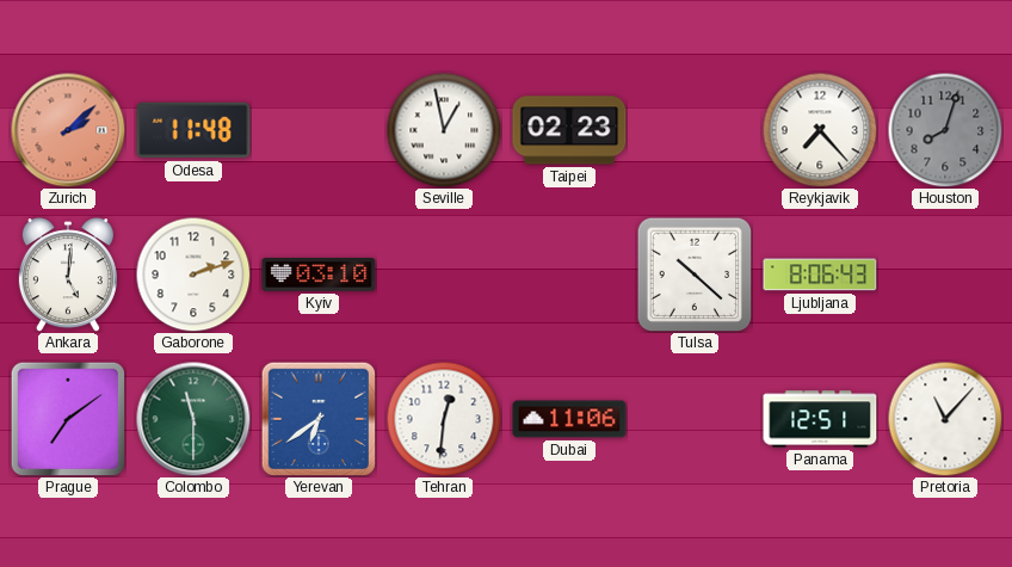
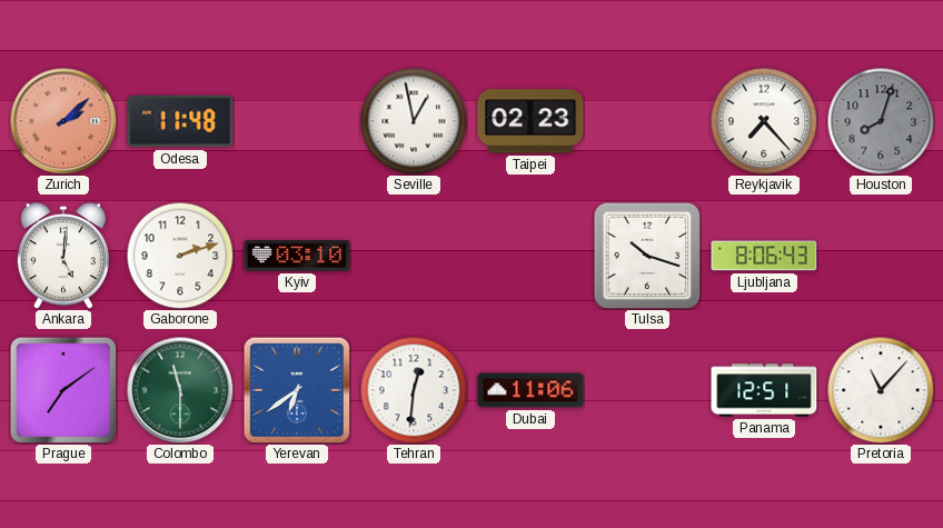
Tulsa: 10:22 -> 10:18
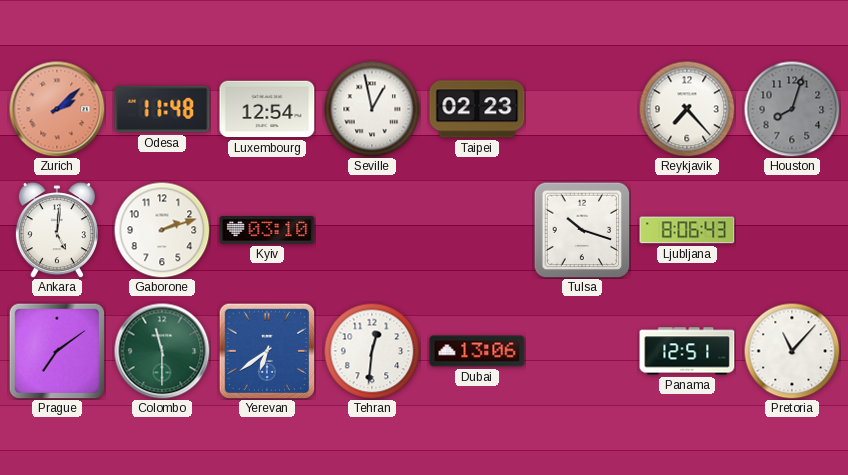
Luxembourg: none -> 12:54
Dubai: 11:06 -> 13:06
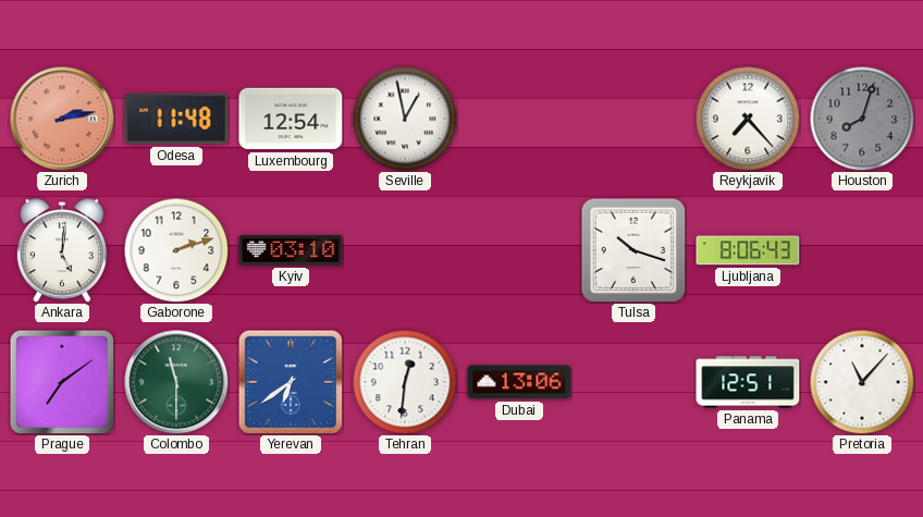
Zurich: 2:08 -> 2:13
Taipei: 02:23 -> none
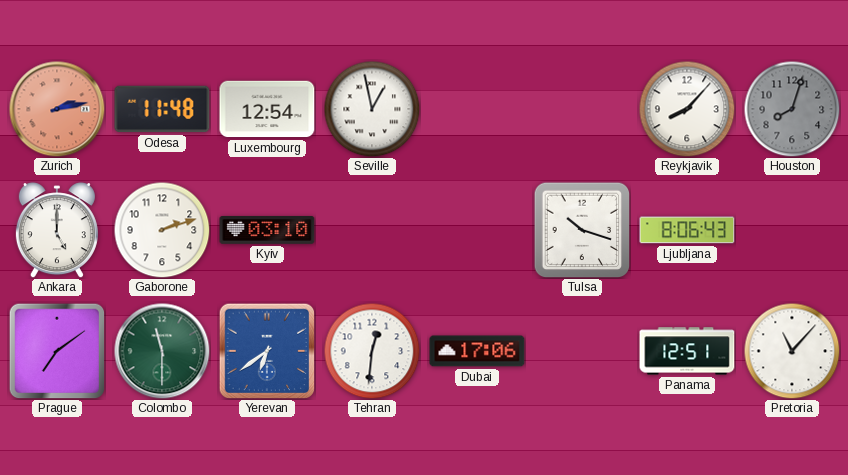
Reykjavik: 7:23 -> 8:07
Ankara: 5:01 -> 5:00
Dubai: 13:06 -> 17:06
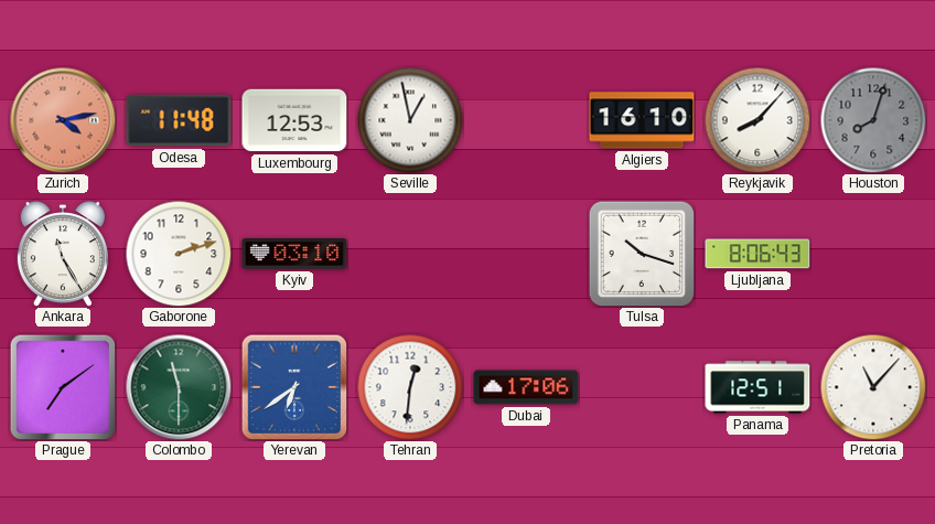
Zurich: 2:13 -> 4:13
Luxembourg: 12:54 -> 12:53
Algiers: none -> 16:10
Ankara: 5:00 -> 11:25
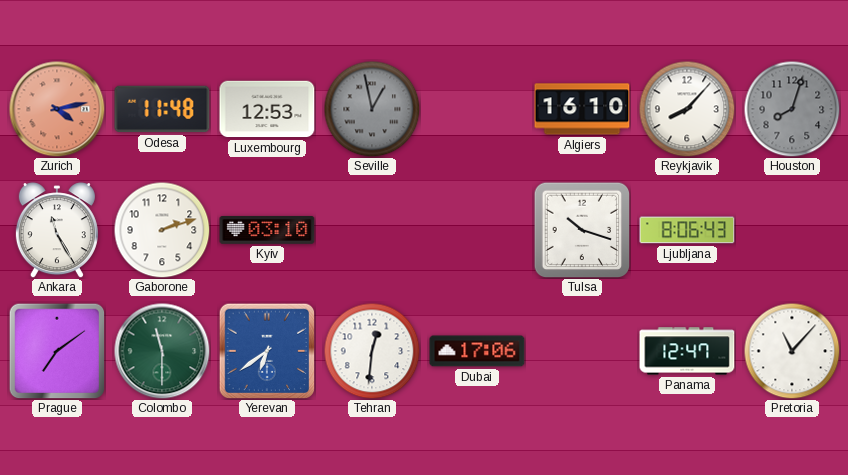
Seville dial: white -> grey
Panama: 12:51 -> 12:47
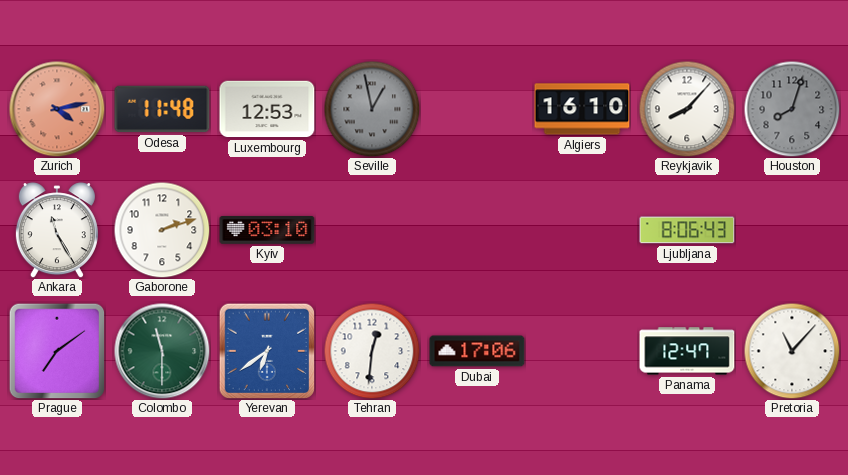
Tulsa: 10:18 -> none
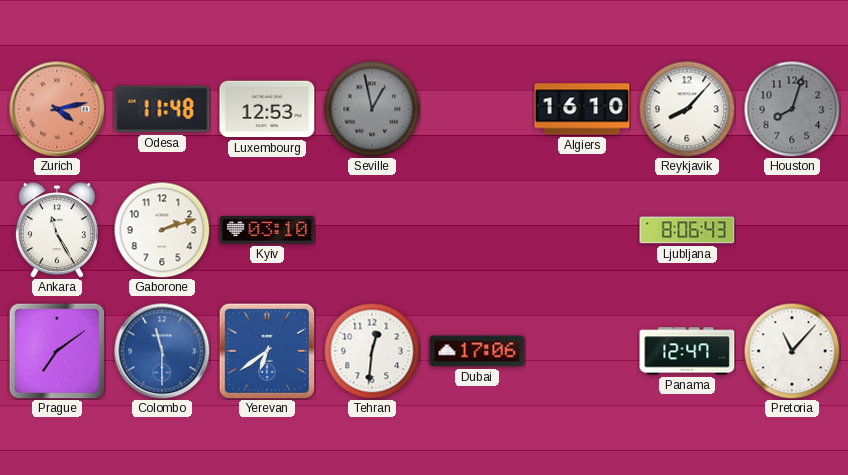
Colombo dial: green -> blue
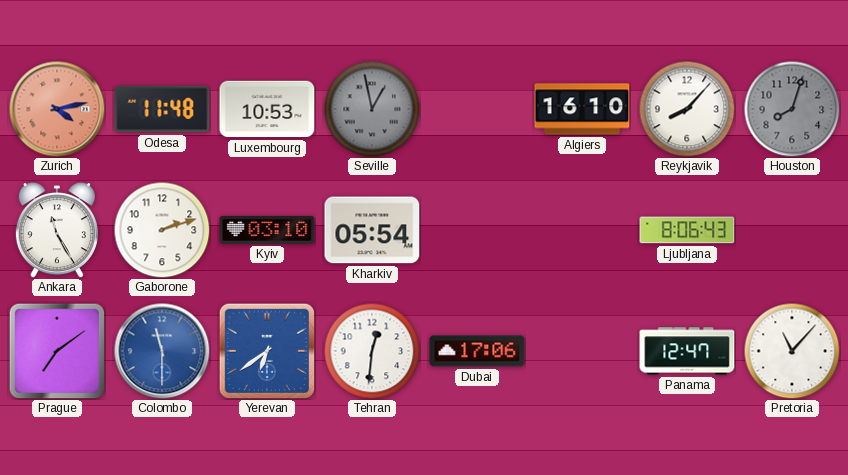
Luxembourg: 12:53 -> 10:53
Kharkiv: none -> 05:54
